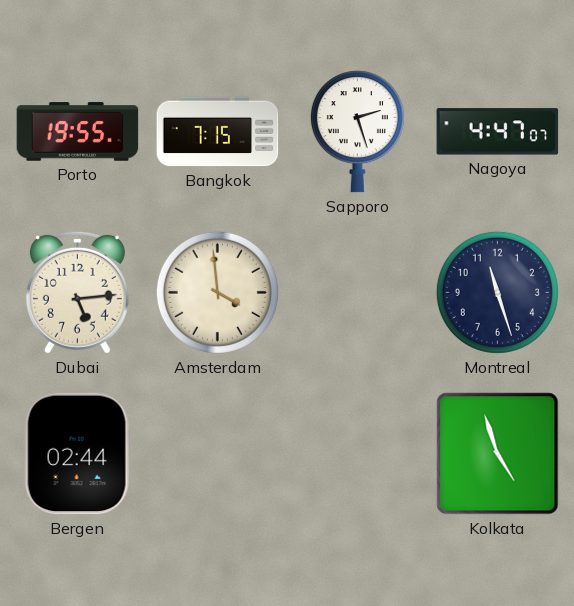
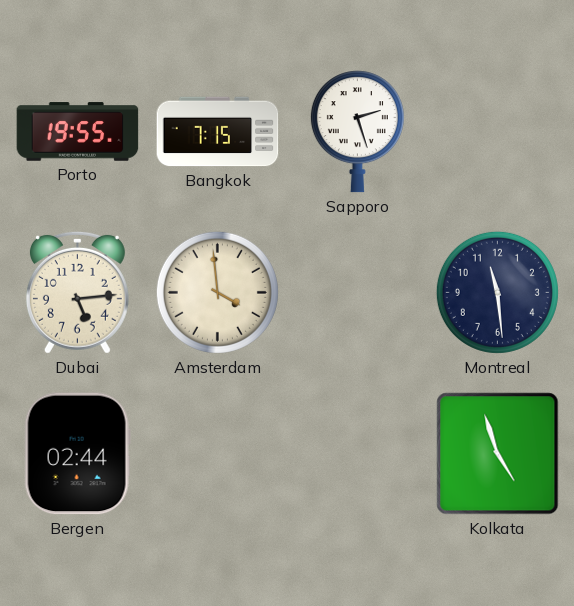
Nagoya: 4:47 -> none
Montreal: 11:27 -> 11:29
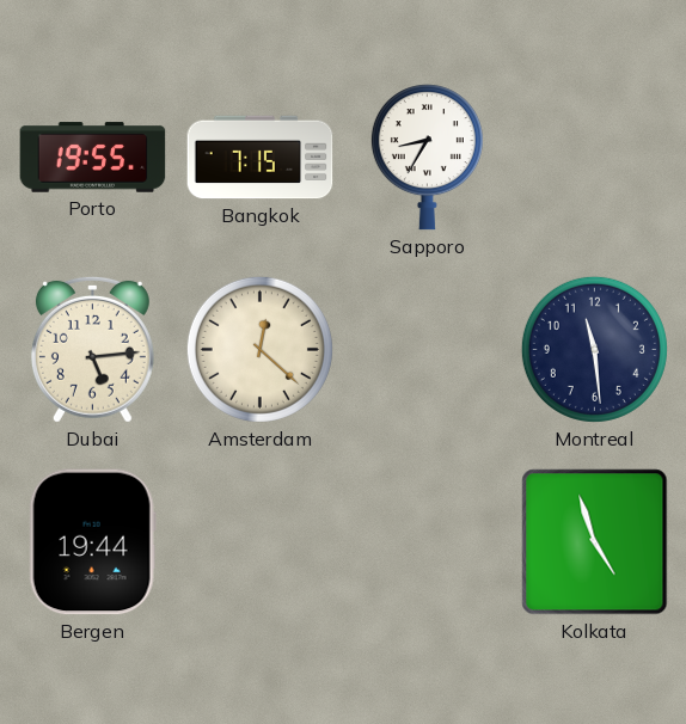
Sapporo: 2:27 -> 8:35
Amsterdam: 3:59 -> 12:22
Bergen: 02:44 -> 19:44
